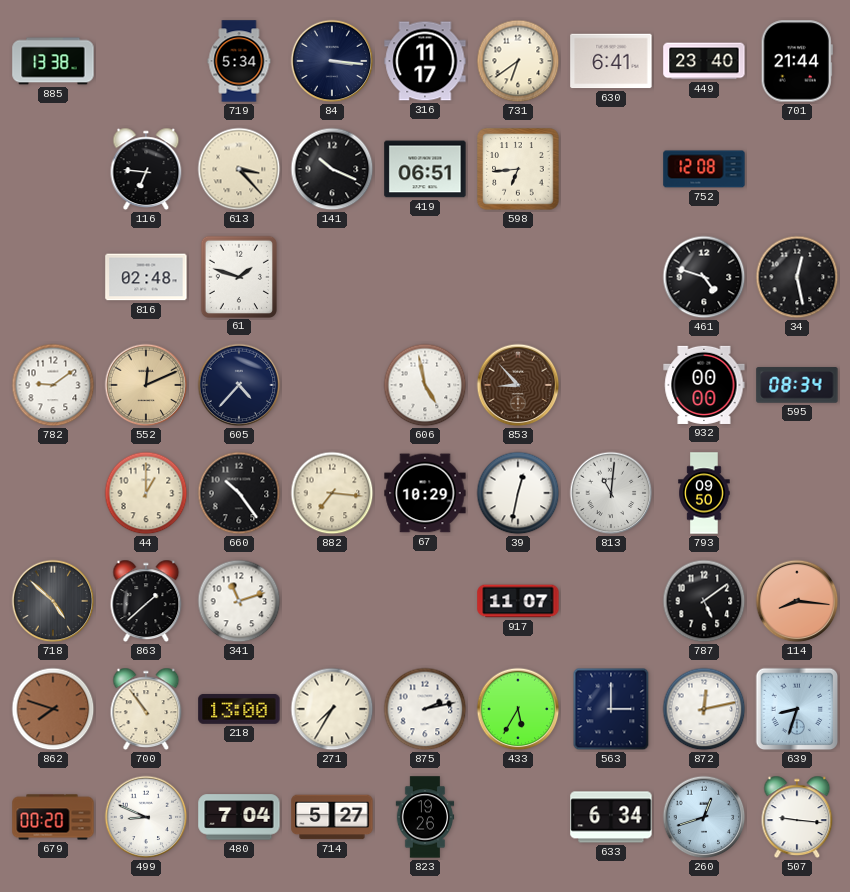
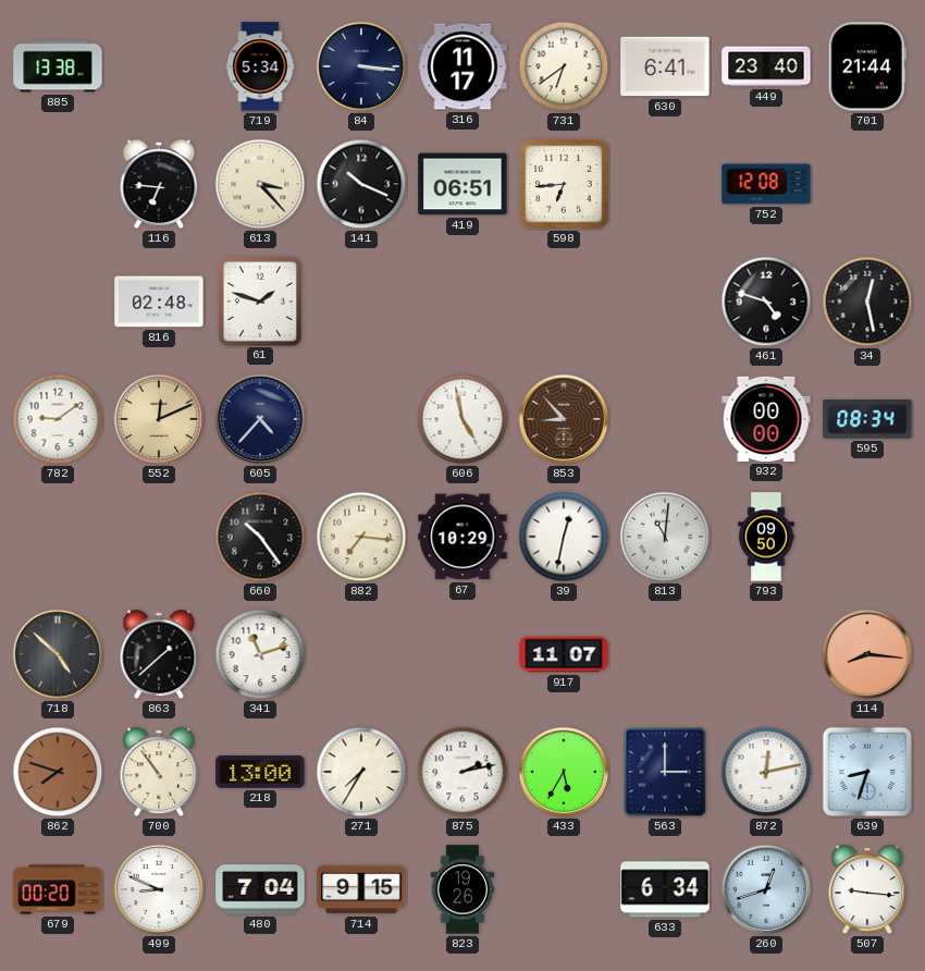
44: 1:00 -> none
787: 5:09 -> none
714: 5:27 -> 9:15
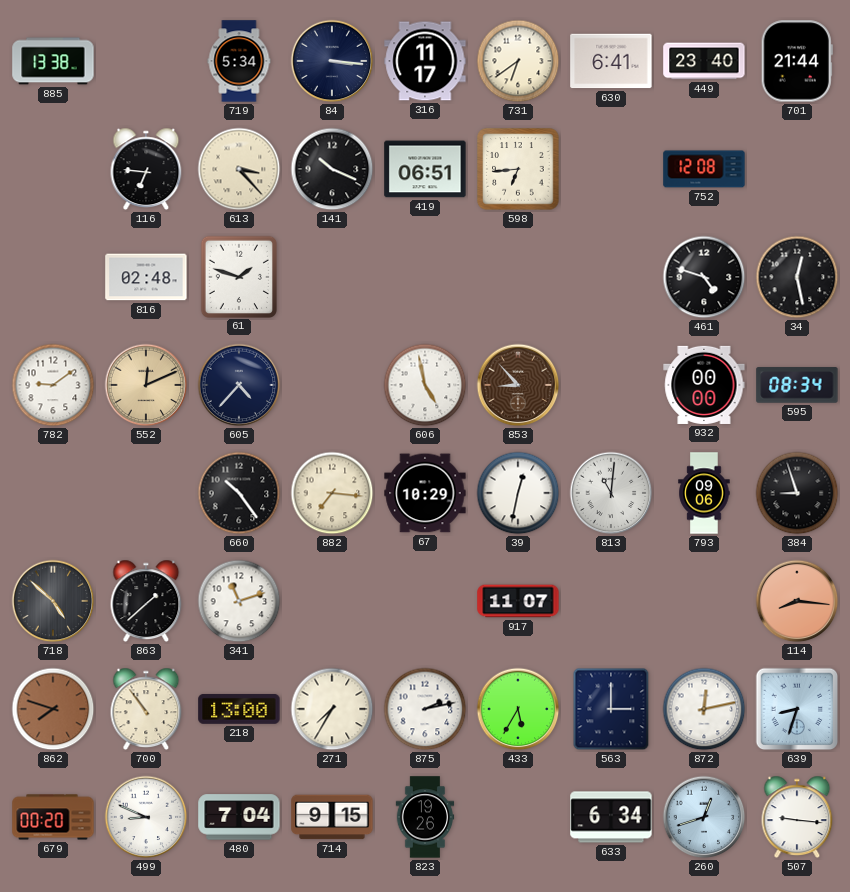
793: 09:50 -> 09:06
384: none -> 8:57
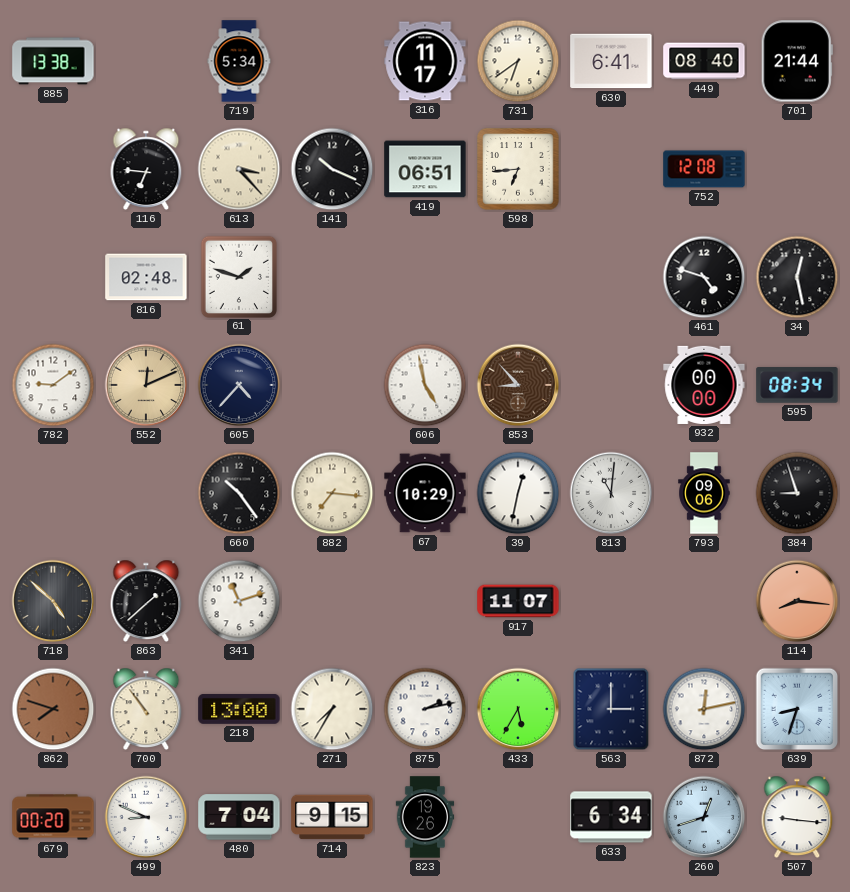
84: 3:16 -> none
449: 23:40 -> 08:40
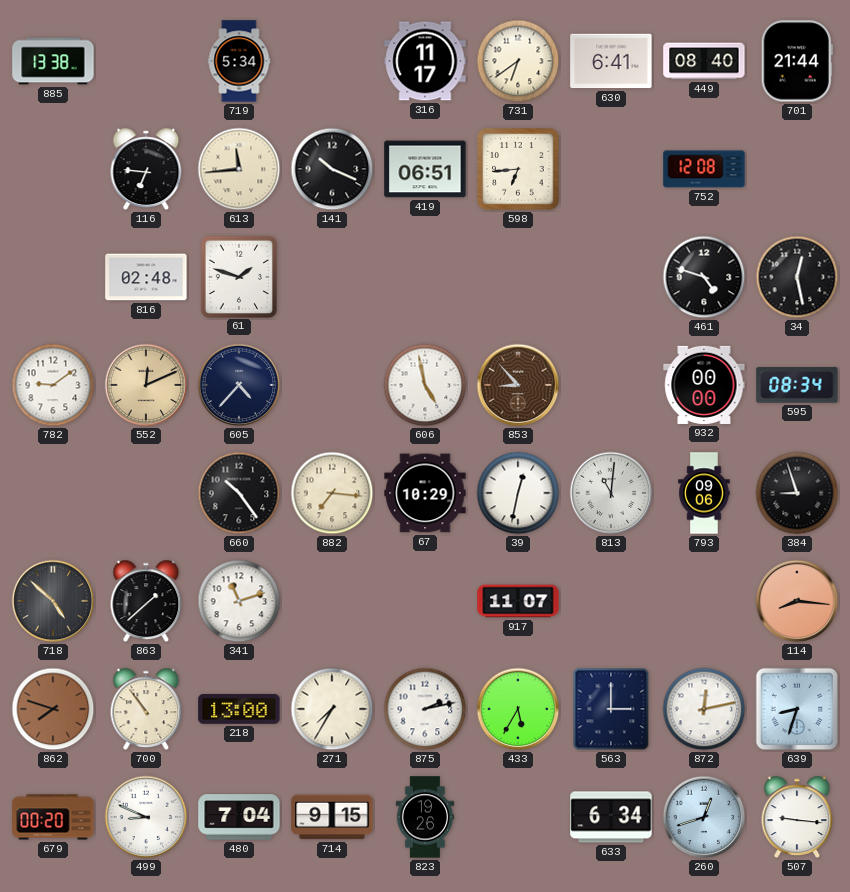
613: 3:23 -> 11:44
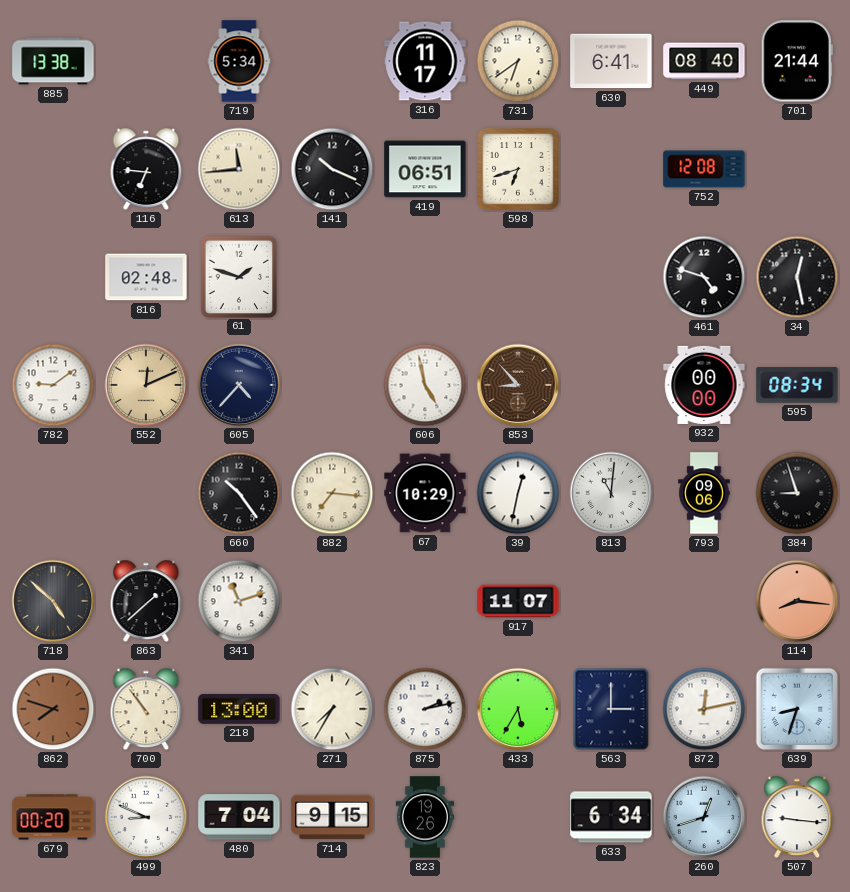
598: 6:44 -> 6:42
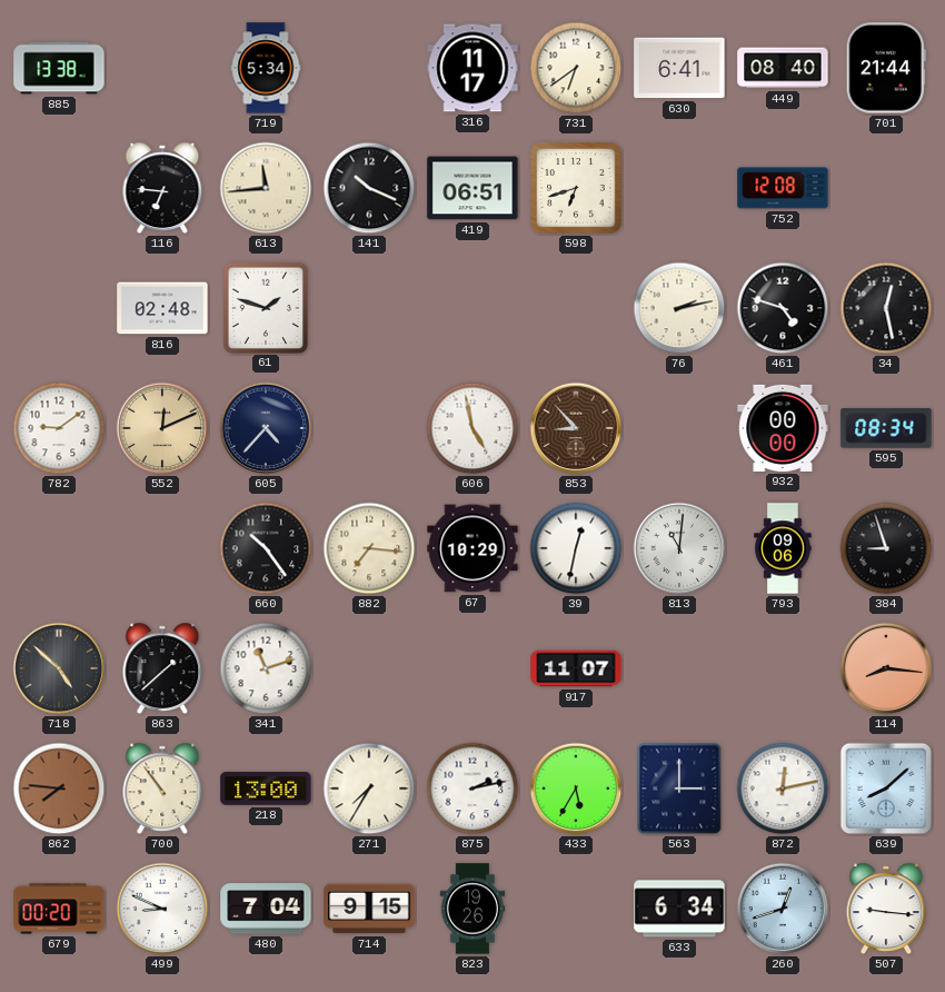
76: none -> 2:13
862: 7:48 -> 7:46
639: 8:33 -> 8:08
